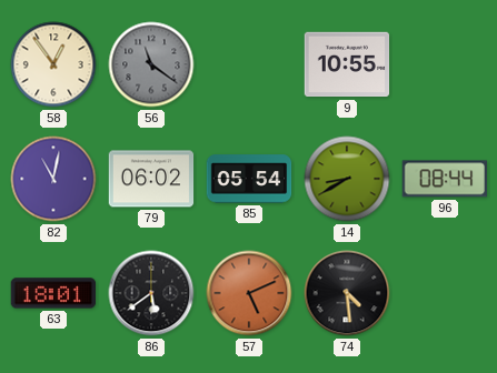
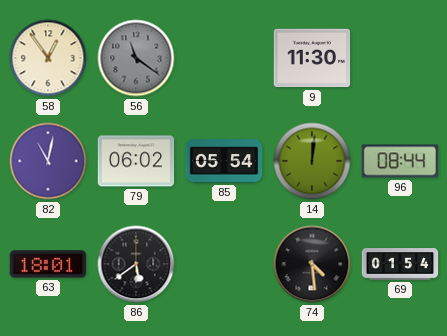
9: 10:55 -> 11:30
14: 8:40 -> 12:01
57: 5:11 -> none
69: none -> 01:54
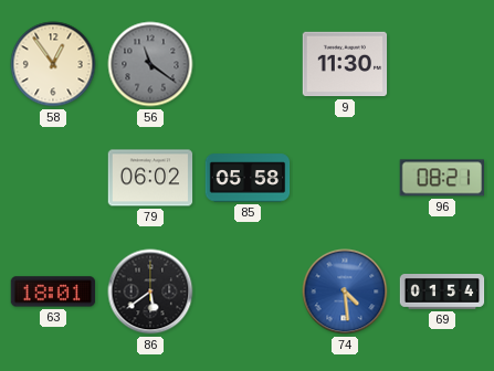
82: 11:02 -> none
85: 05:54 -> 05:58
14: 12:01 -> none
96: 08:44 -> 08:21
74 dial: black -> blue
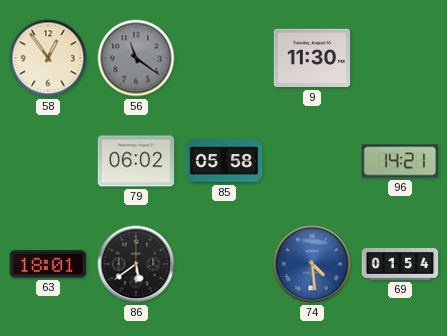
96: 08:21 -> 14:21
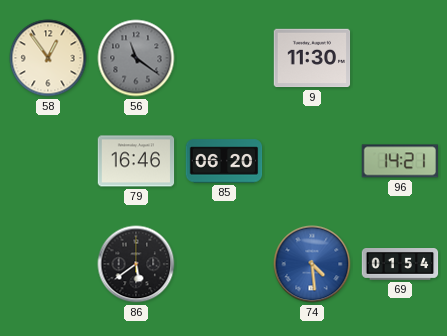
79: 06:02 -> 16:46
85: 05:58 -> 06:20
63: 18:01 -> none
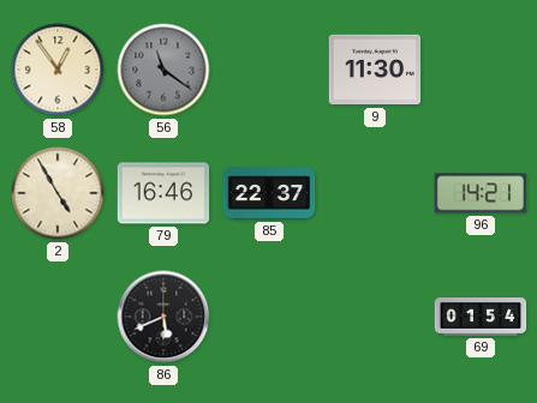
2: none -> 4:55
85: 06:20 -> 22:37
86: 5:39 -> 5:41
74: 4:29 -> none
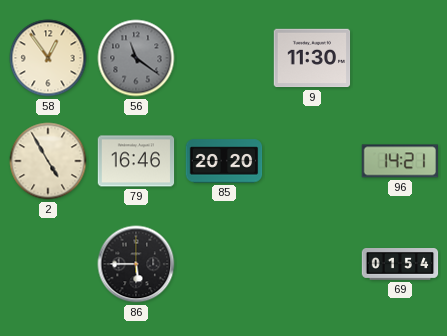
85: 22:37 -> 20:20
86: 5:41 -> 5:45
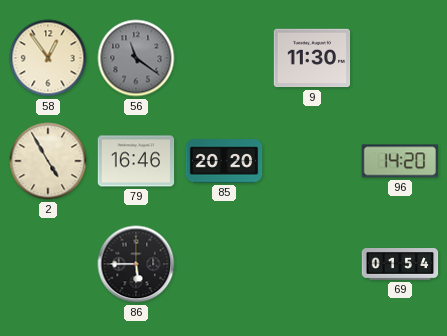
96: 14:21 -> 14:20
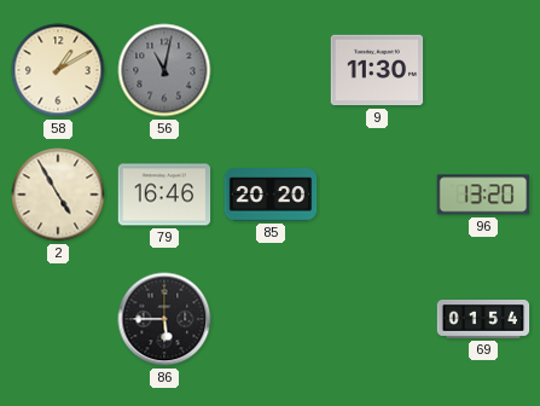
58: 12:54 -> 1:10
56: 11:21 -> 11:02
96: 14:20 -> 13:20
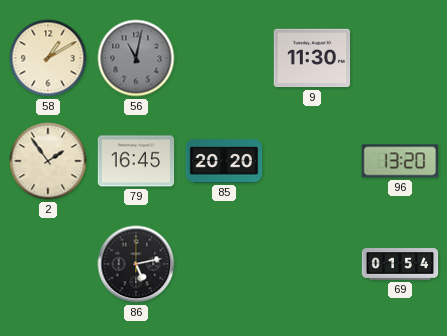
2: 4:55 -> 1:54
79: 16:46 -> 16:45
86: 5:45 -> 5:13
